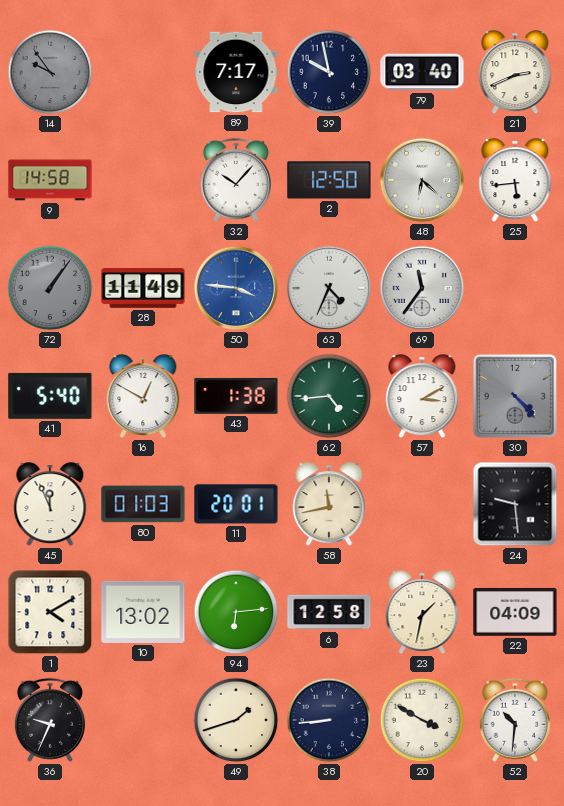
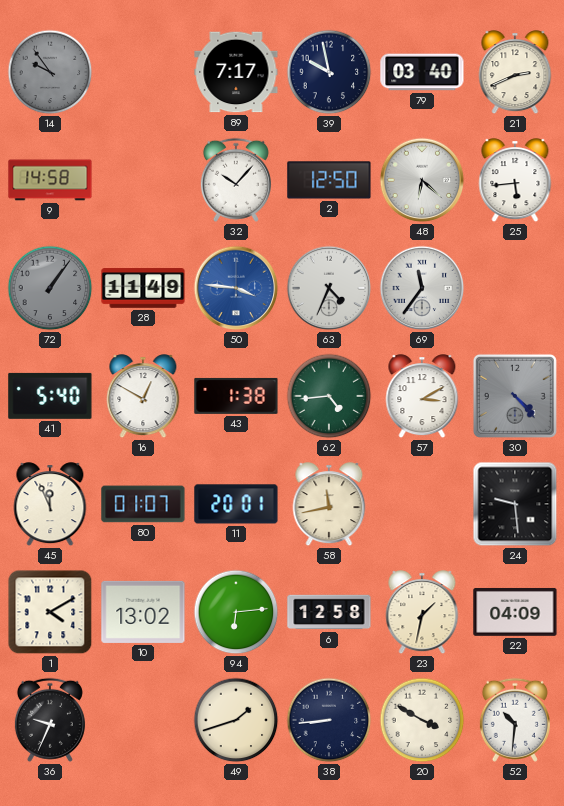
80: 01:03 -> 01:07
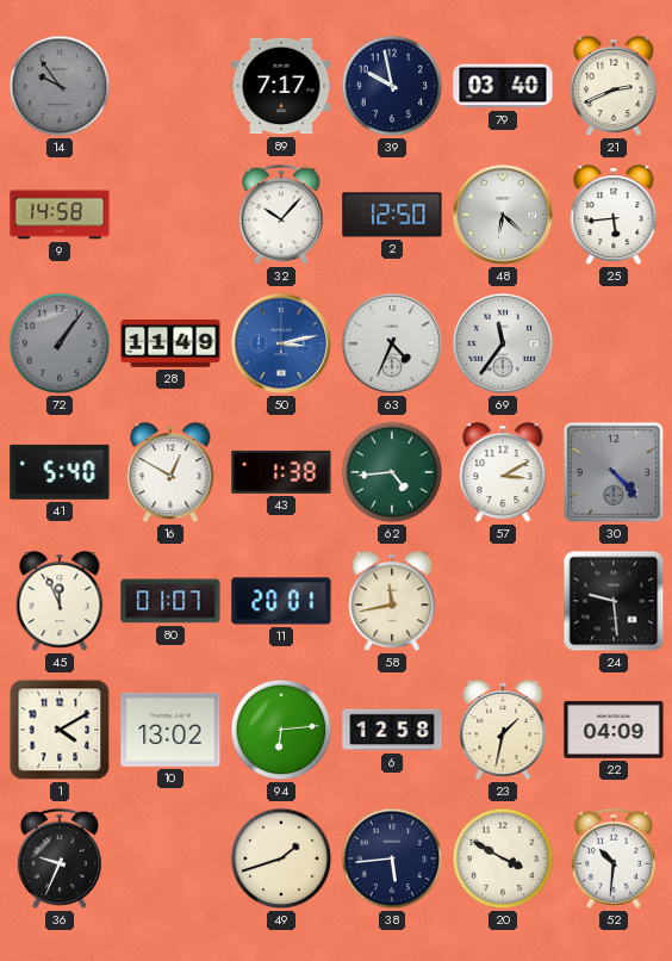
50: 3:46 -> 3:13
38: 8:44 -> 5:44
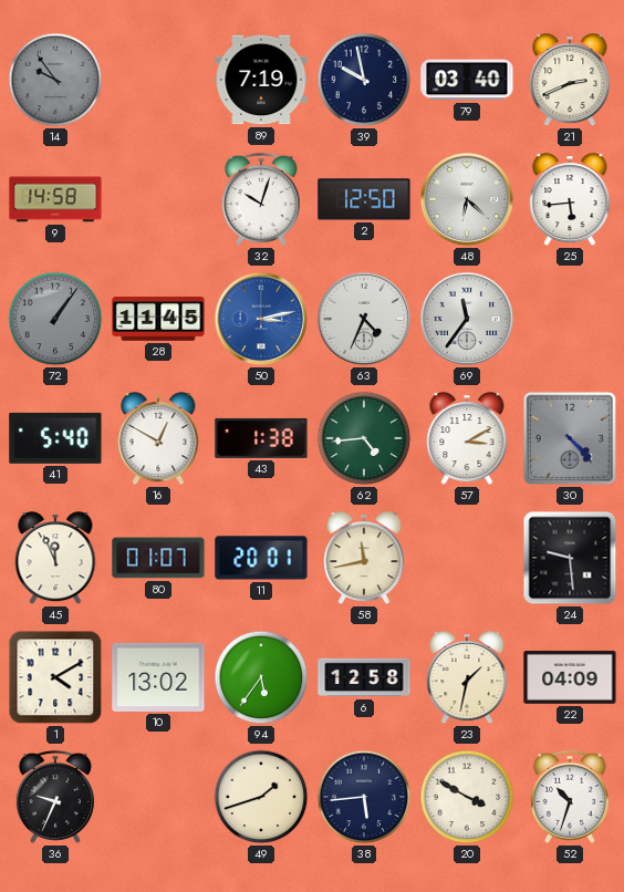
89: 7:17 -> 7:19
32: 10:07 -> 10:03
28: 11:49 -> 11:45
94: 6:14 -> 5:36
52: 10:31 -> 10:33
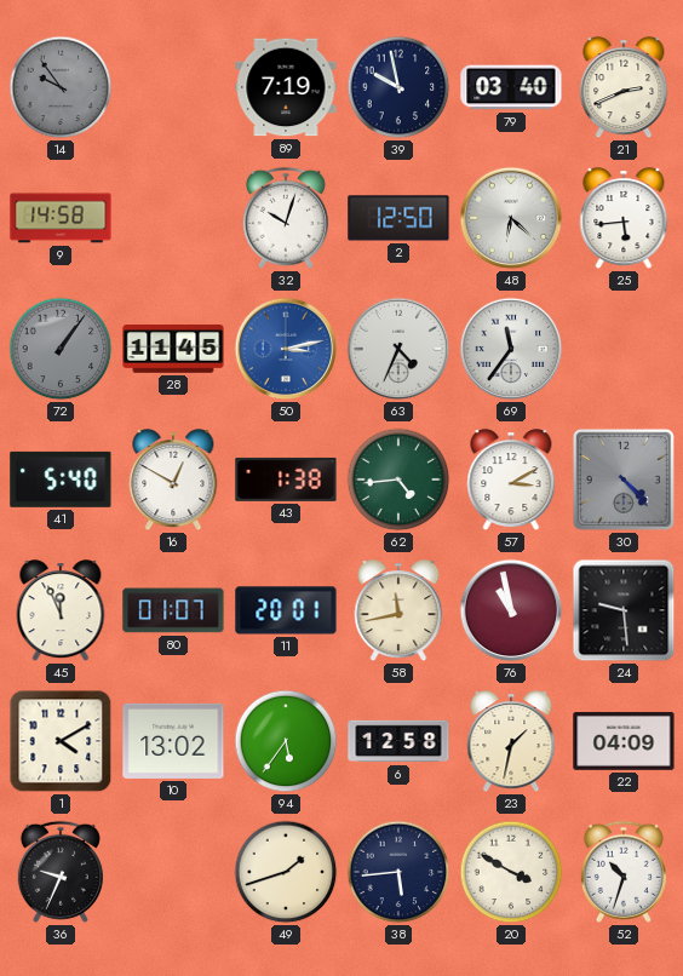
76: none -> 10:58
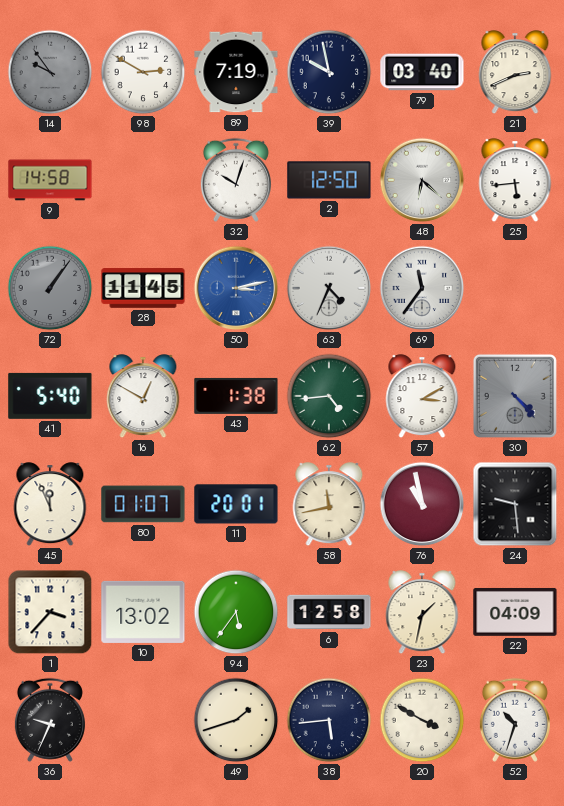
98: none -> 2:50
1: 4:10 -> 3:37
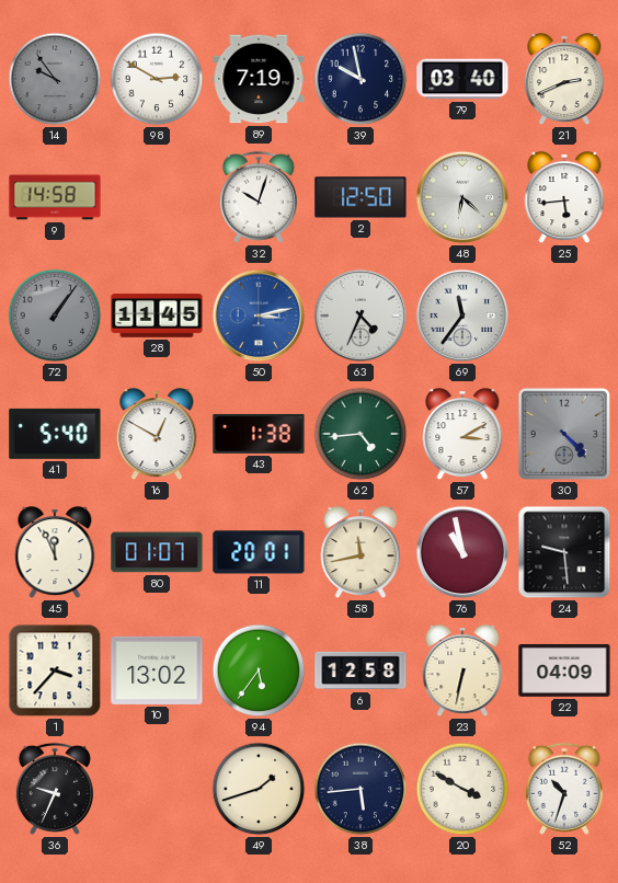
23: 1:32 -> 6:32
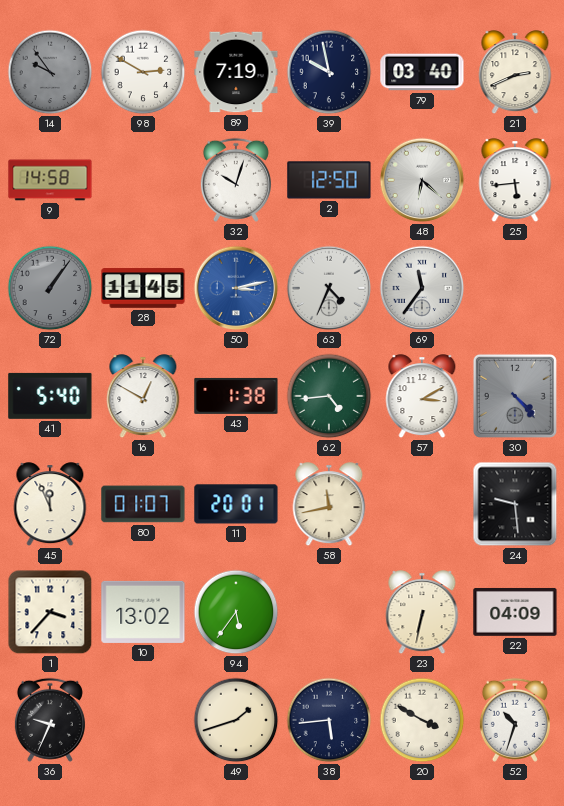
76: 10:58 -> none
6: 12:58 -> none
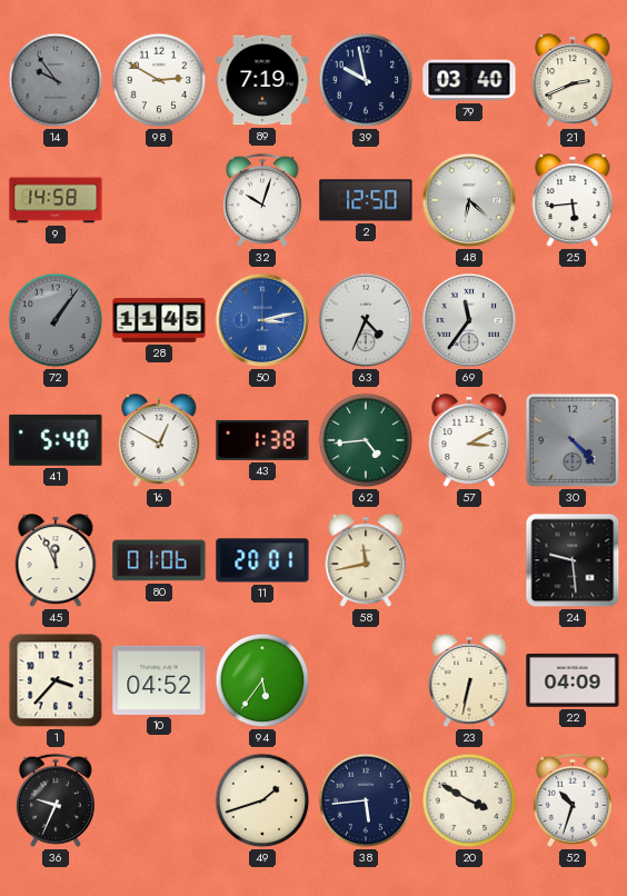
80: 01:07 -> 01:06
10: 13:02 -> 04:52
